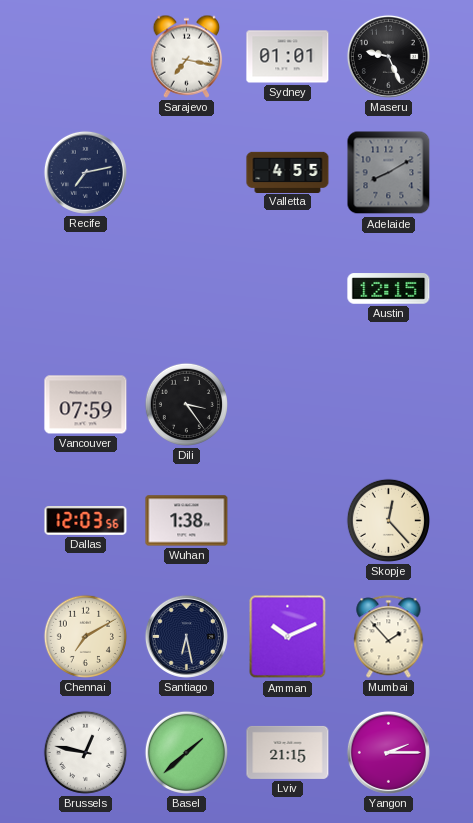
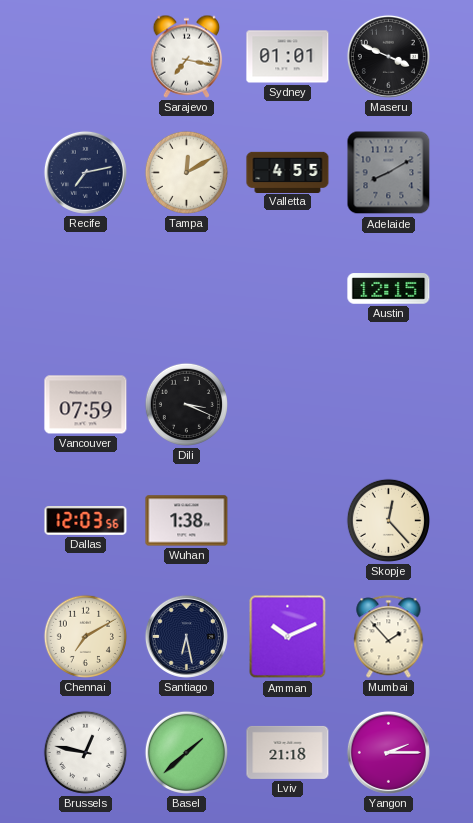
Maseru: 9:26 -> 3:49
Tampa: none -> 12:10
Dili: 3:24 -> 3:19
Lviv: 21:15 -> 21:18
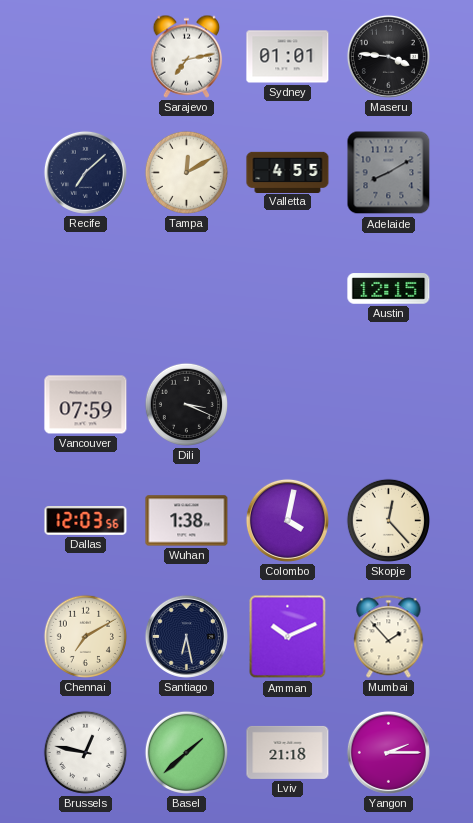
Sarajevo: 7:17 -> 7:13
Maseru: 3:49 -> 3:46
Recife: 7:13 -> 7:08
Colombo: none -> 4:02
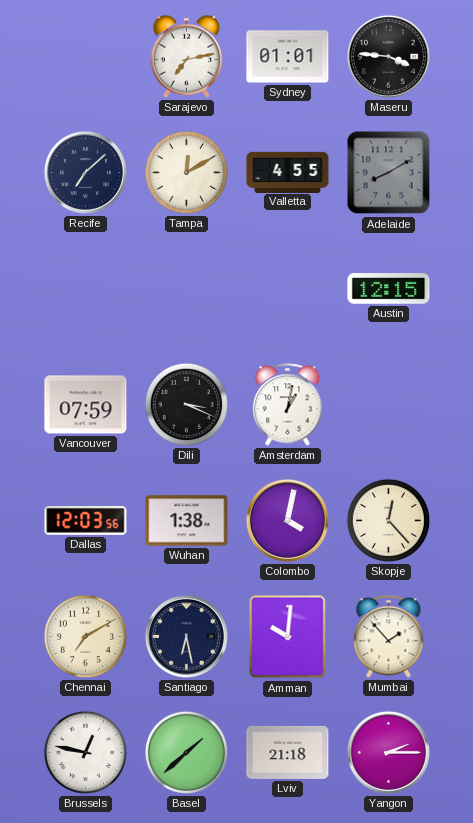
Amsterdam: none -> 1:02
Amman: 10:11 -> 10:01
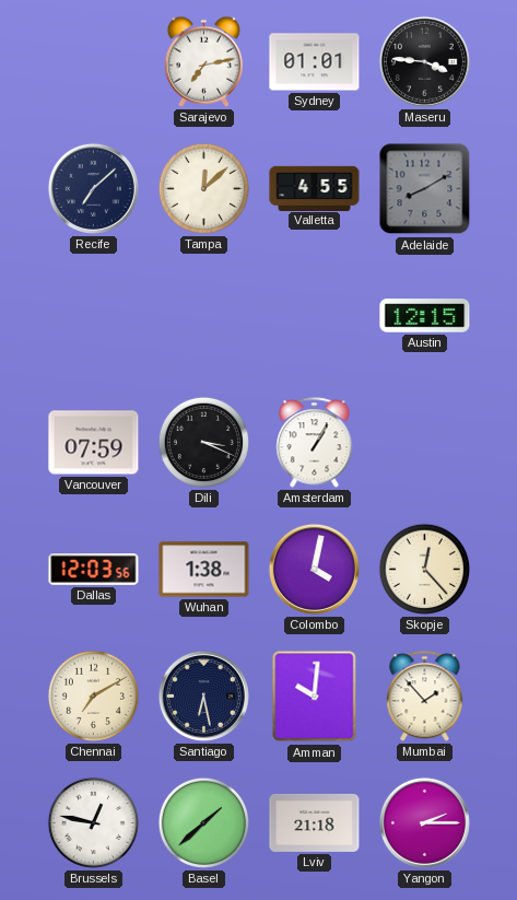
Tampa: 12:10 -> 12:08
Amsterdam: 1:02 -> 1:05
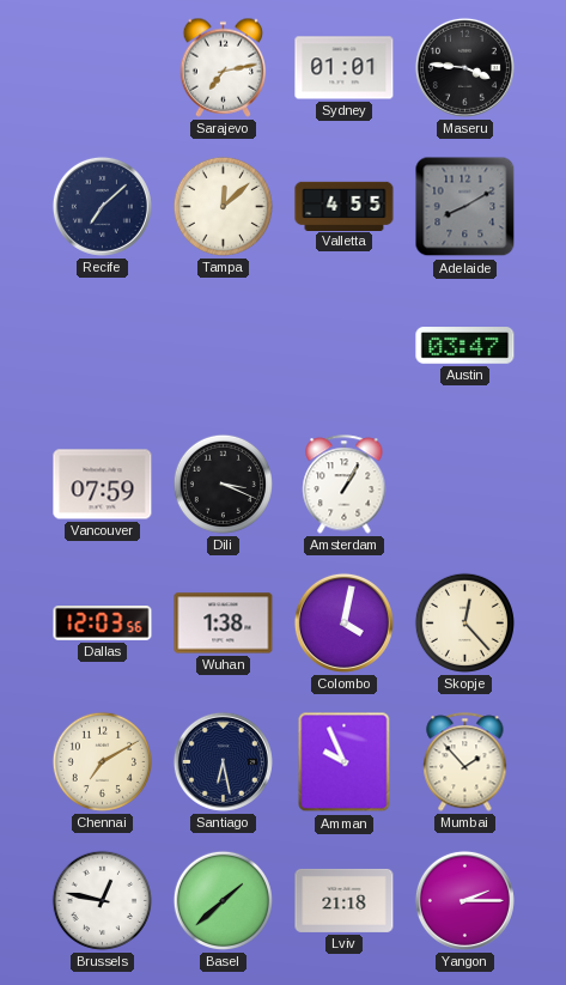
Austin: 12:15 -> 03:47
Amman: 10:01 -> 9:56
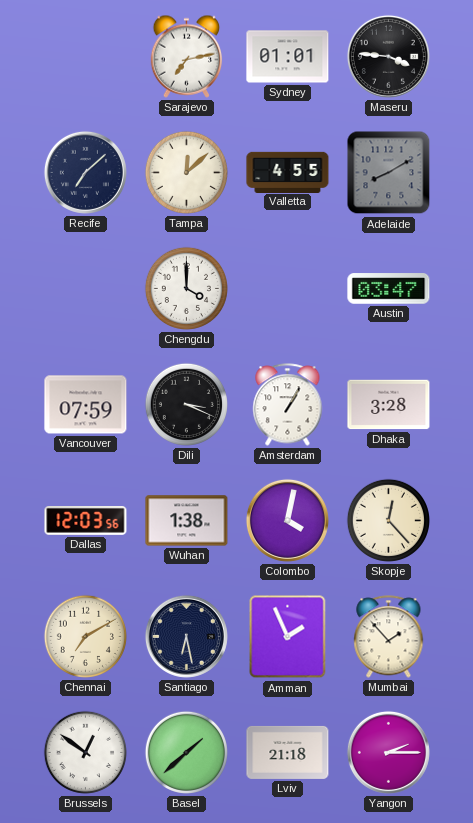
Chengdu: none -> 4:00
Dhaka: none -> 3:28
Amman: 9:56 -> 1:56
Brussels: 12:47 -> 12:51
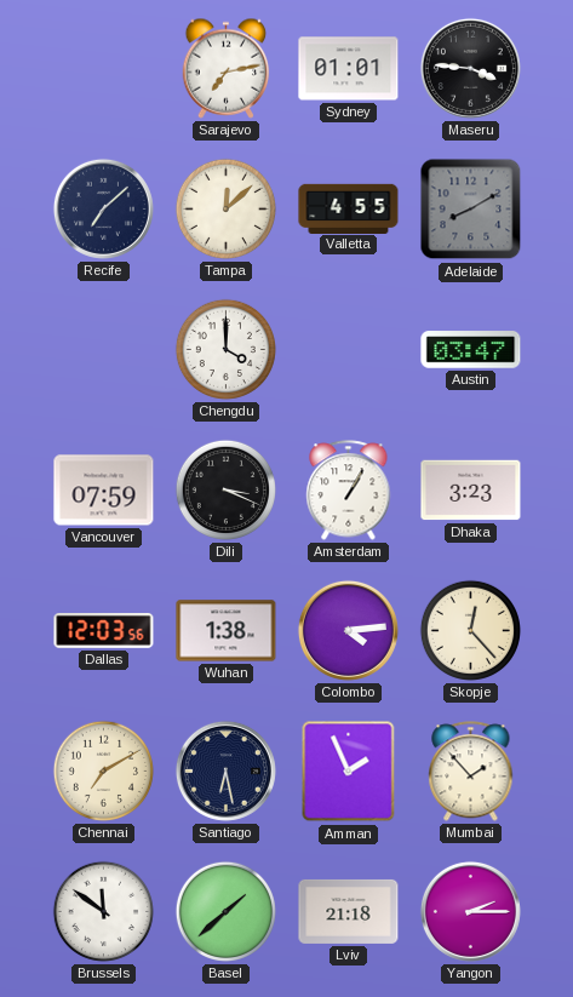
Dhaka: 3:28 -> 3:23
Colombo: 4:02 -> 4:14
Brussels: 12:51 -> 11:51
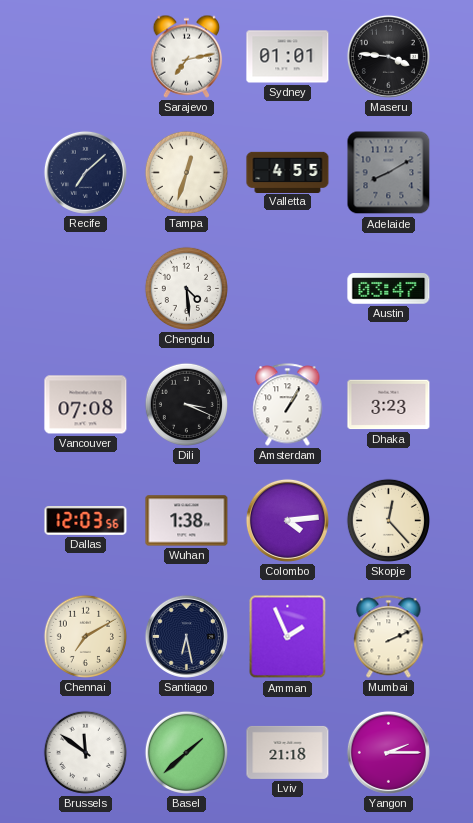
Tampa: 12:08 -> 12:33
Chengdu: 4:00 -> 4:29
Vancouver: 07:59 -> 07:08
Mumbai: 1:53 -> 2:11
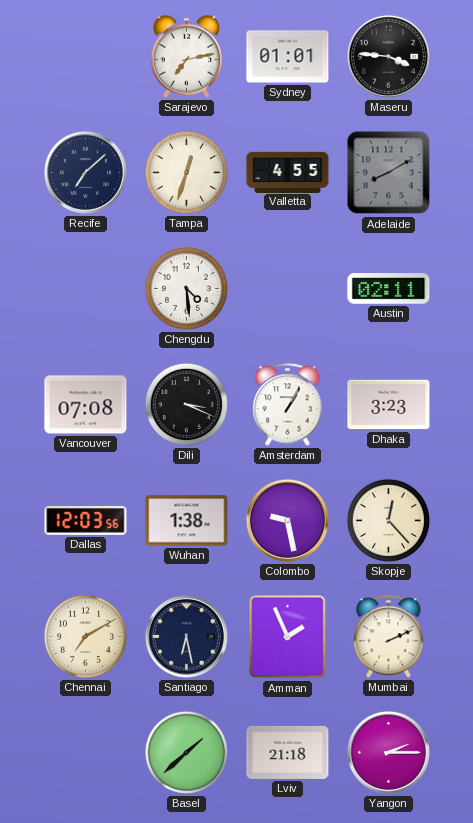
Austin: 03:47 -> 02:11
Colombo: 4:14 -> 9:28
Brussels: 11:51 -> none
